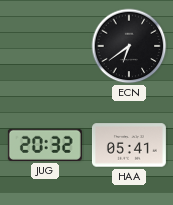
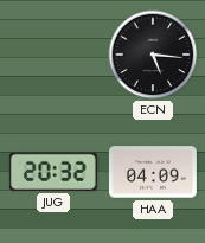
ECN: 6:39 -> 5:16
HAA: 05:41 -> 04:09
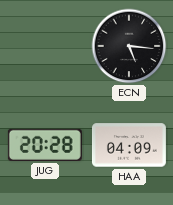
JUG: 20:32 -> 20:28
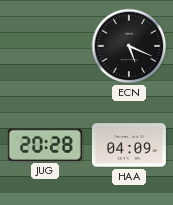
ECN: 5:16 -> 5:19
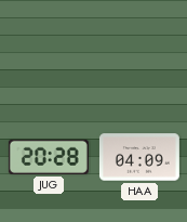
ECN: 5:19 -> none
